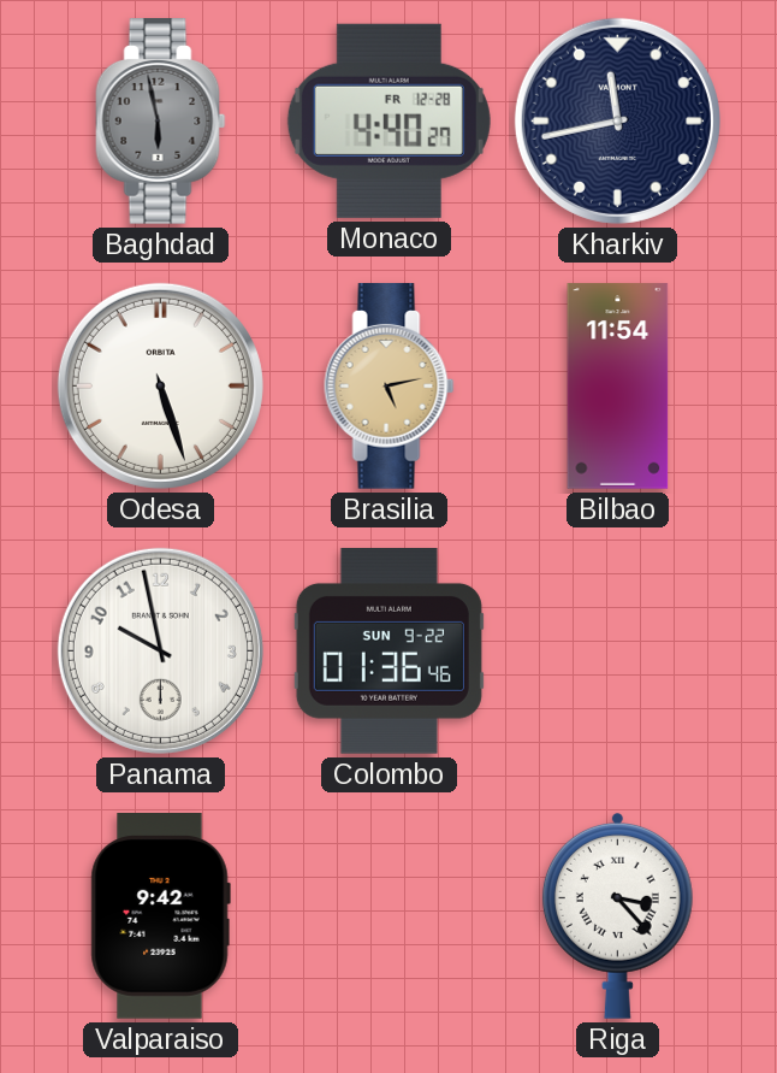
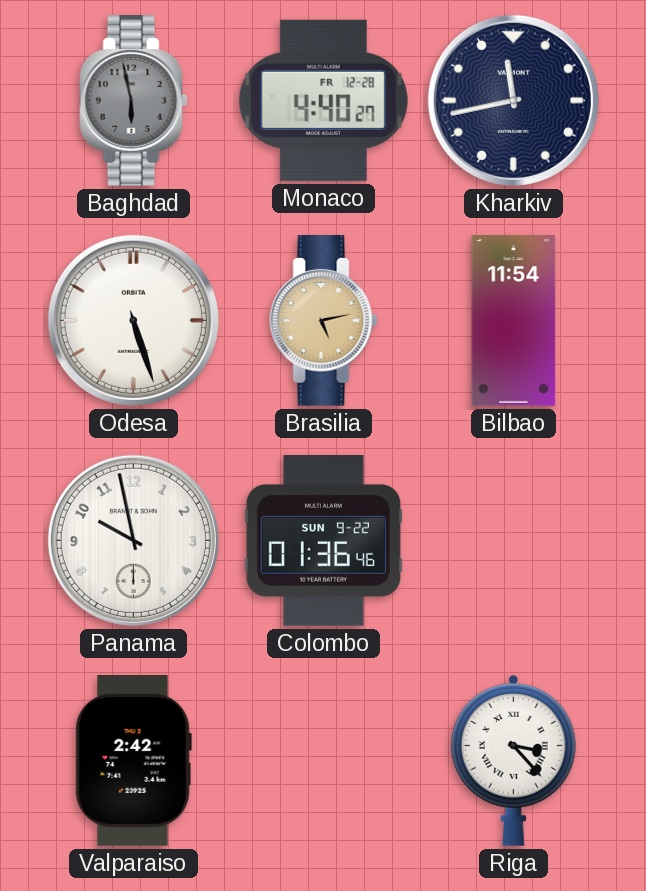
Valparaiso: 9:42 -> 2:42
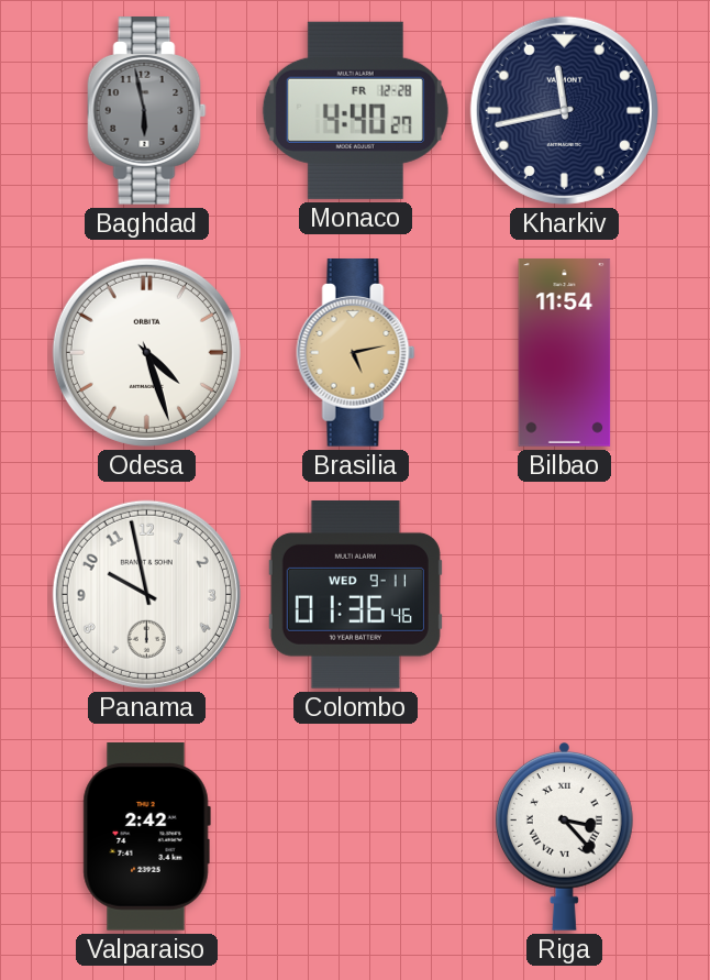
Odesa: 5:27 -> 4:27
Colombo date: SUN 9-22 -> WED 9-11
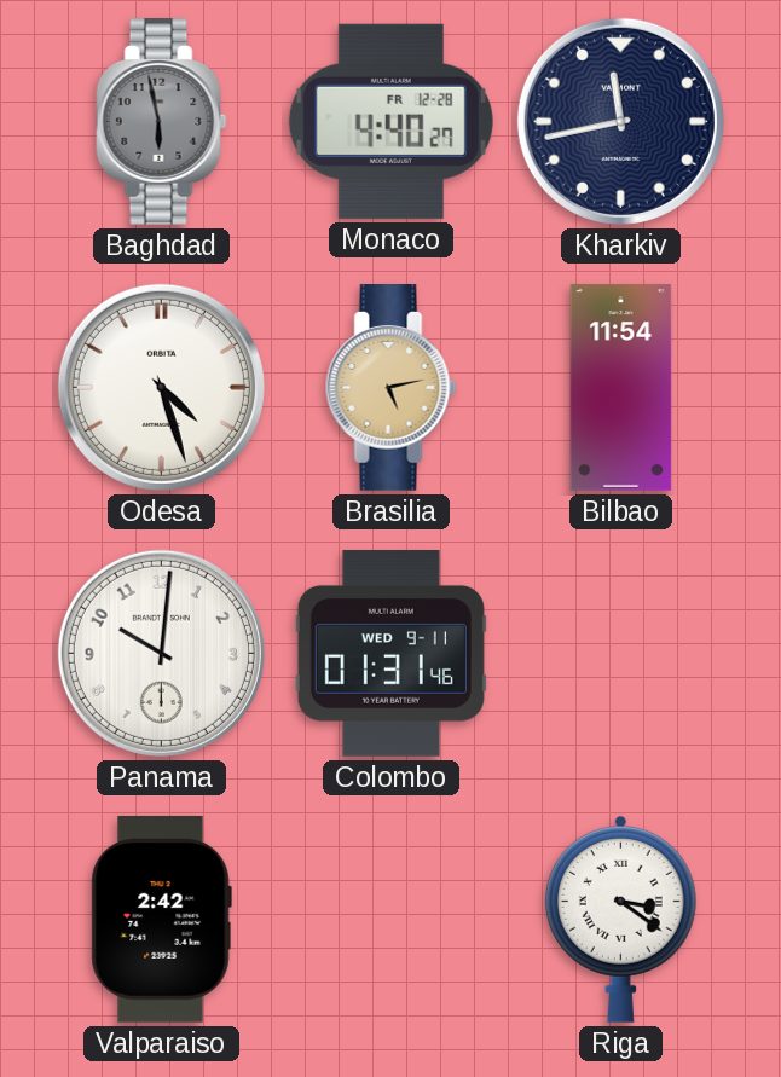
Panama: 9:58 -> 10:01
Colombo: 01:36 -> 01:31
Riga: 3:23 -> 3:21
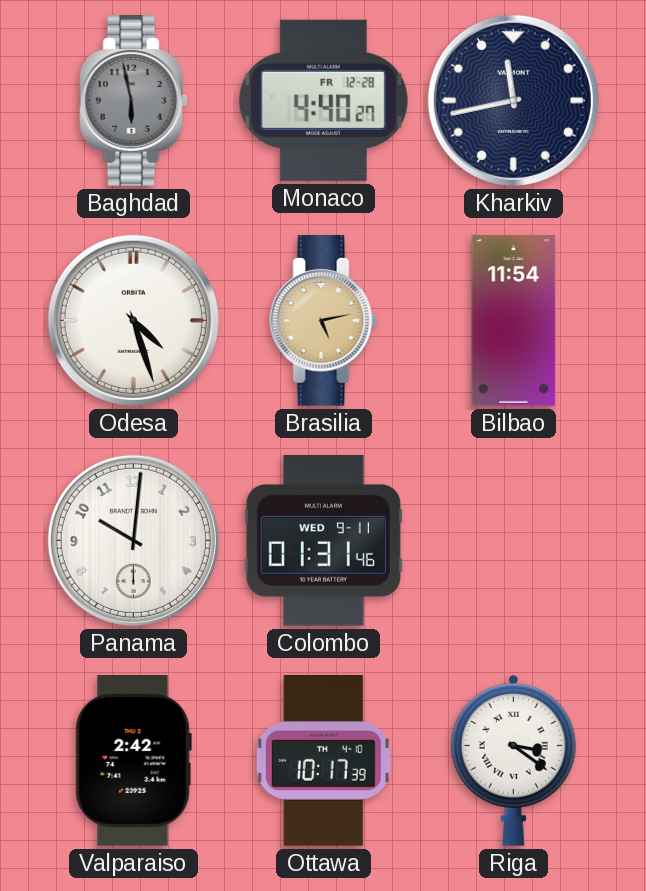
Ottawa: none -> 10:17
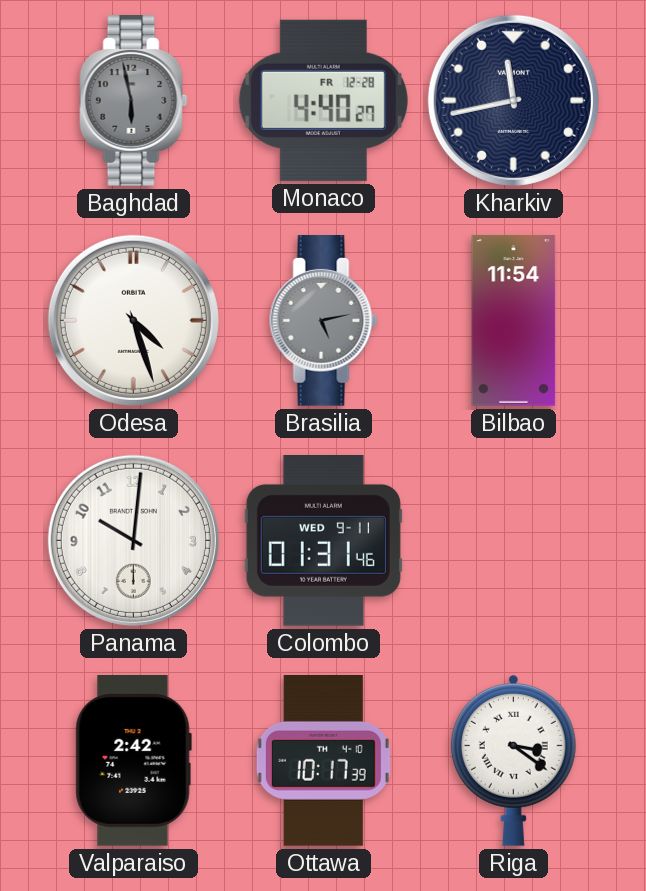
Brasilia dial: champagne -> grey
